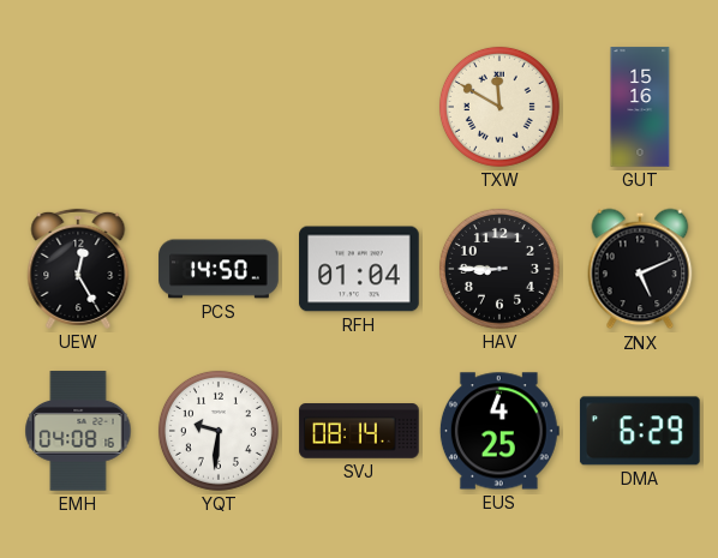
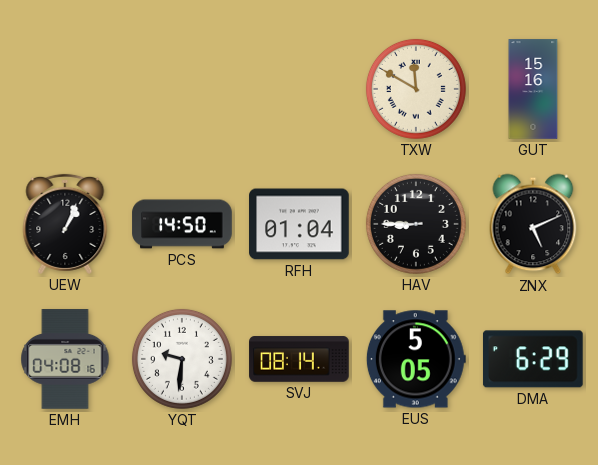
UEW: 12:25 -> 1:04
EUS: 4:25 -> 5:05
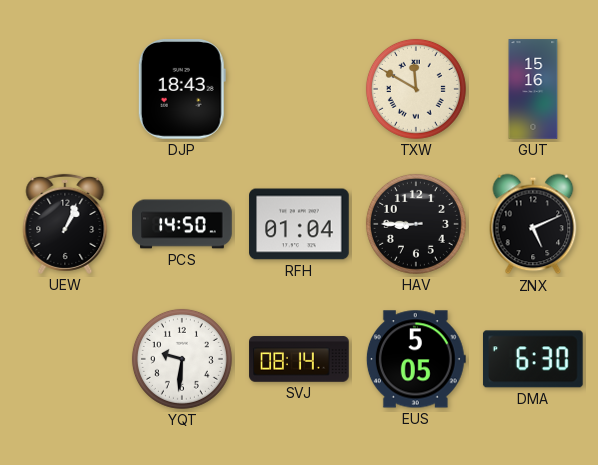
DJP: none -> 18:43
EMH: 04:08 -> none
DMA: 6:29 -> 6:30
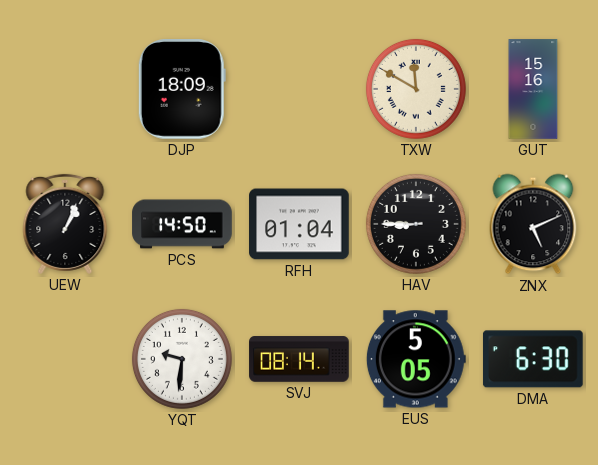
DJP: 18:43 -> 18:09
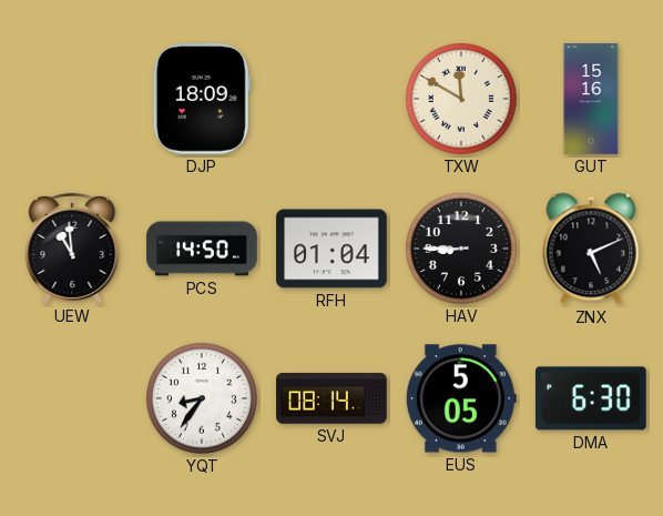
UEW: 1:04 -> 10:59
YQT: 9:31 -> 8:36
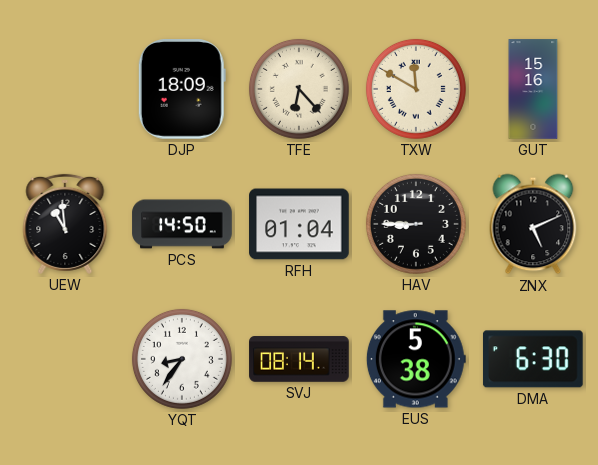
TFE: none -> 6:23
EUS: 5:05 -> 5:38
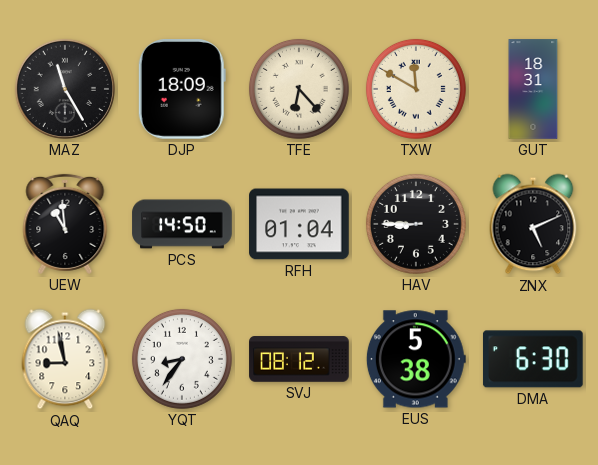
MAZ: none -> 11:25
GUT: 15:16 -> 18:31
QAQ: none -> 8:58
SVJ: 08:14 -> 08:12
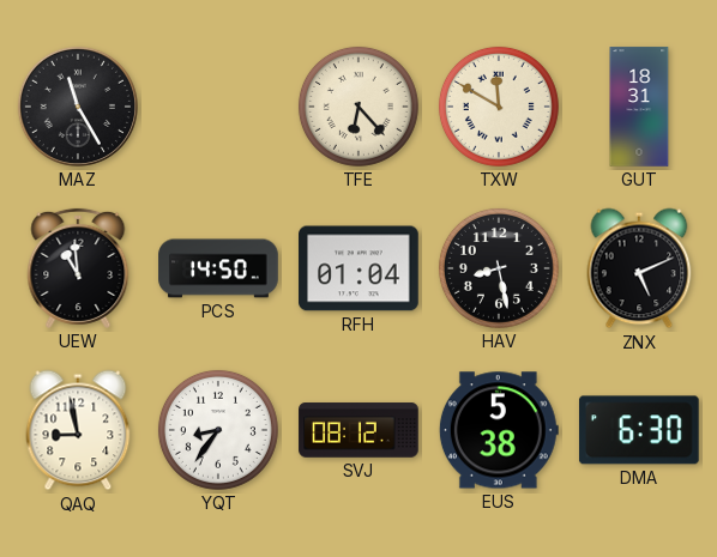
DJP: 18:09 -> none
HAV: 8:45 -> 8:28
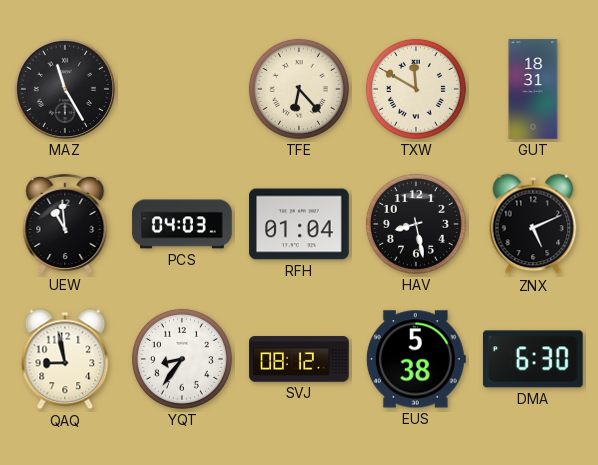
PCS: 14:50 -> 04:03
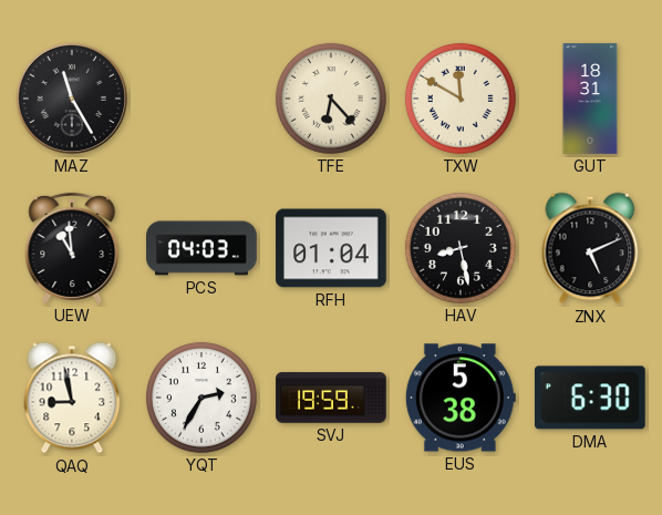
YQT: 8:36 -> 2:35
SVJ: 08:12 -> 19:59
